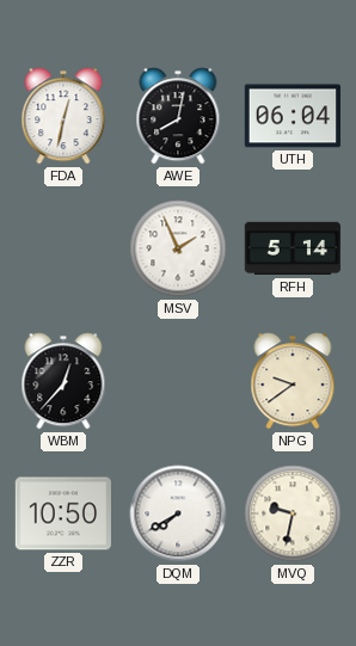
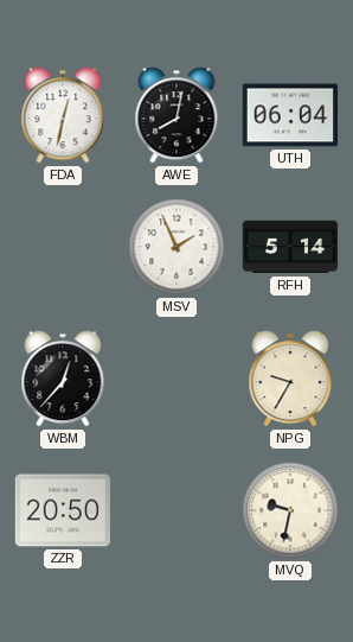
NPG: 9:39 -> 9:35
ZZR: 10:50 -> 20:50
DQM: 7:40 -> none
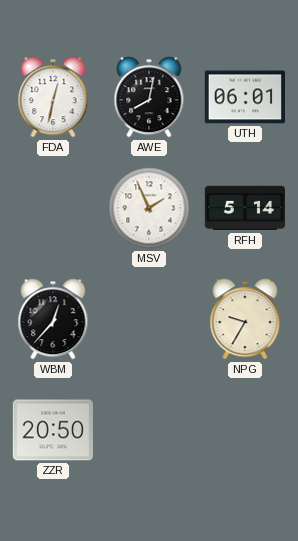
UTH: 06:04 -> 06:01
MVQ: 9:32 -> none
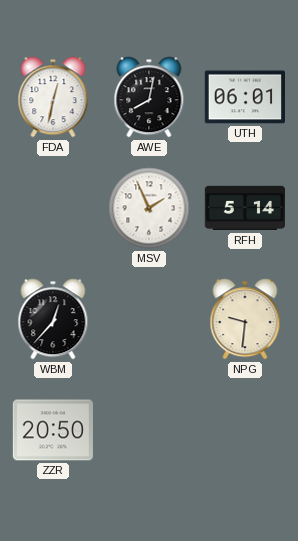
NPG: 9:35 -> 9:31
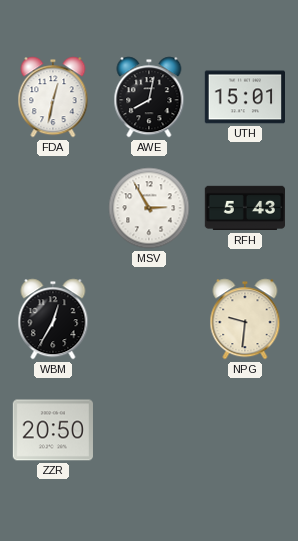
UTH: 06:01 -> 15:01
MSV: 1:56 -> 2:55
RFH: 5:14 -> 5:43
WBM: 12:37 -> 12:35
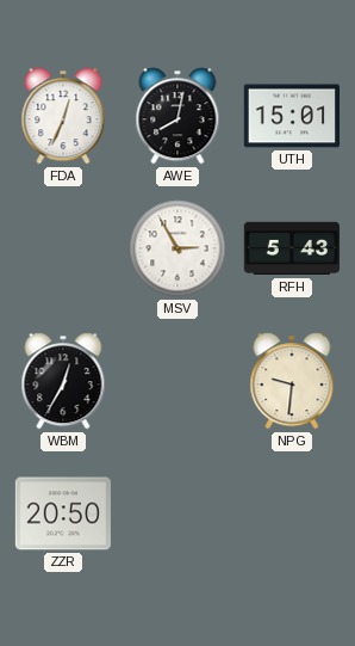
FDA: 12:32 -> 12:34
